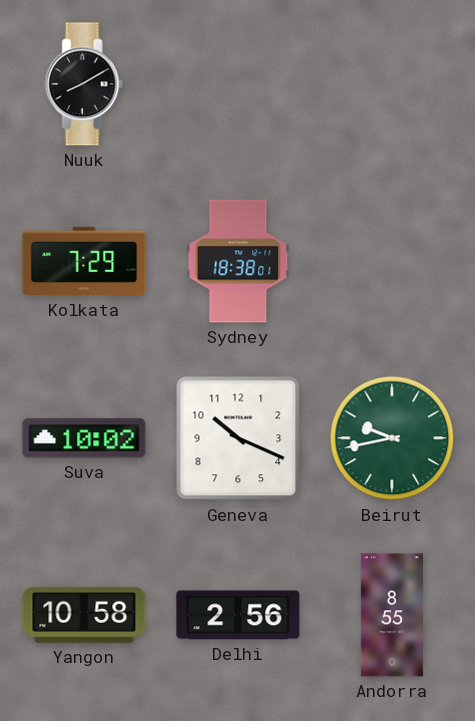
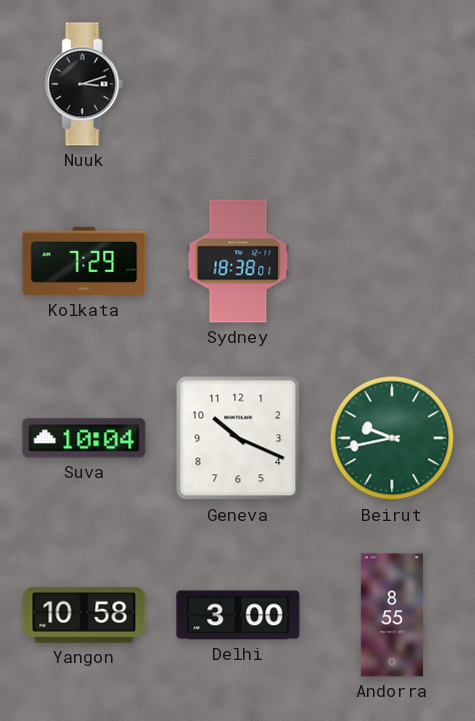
Nuuk: 8:10 -> 3:12
Suva: 10:02 -> 10:04
Delhi: 2:56 -> 3:00
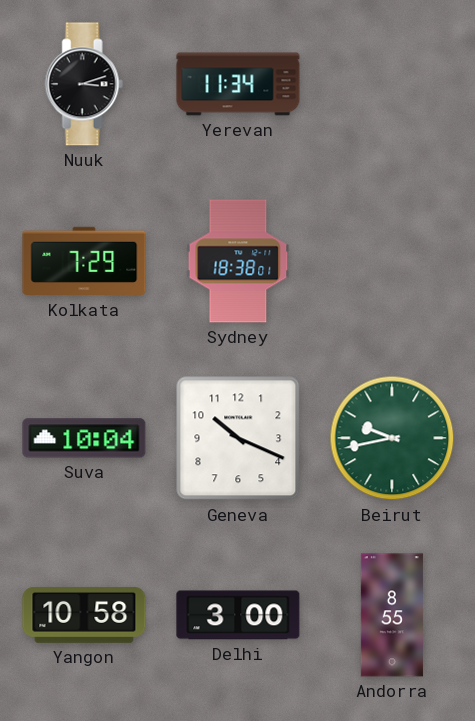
Yerevan: none -> 11:34
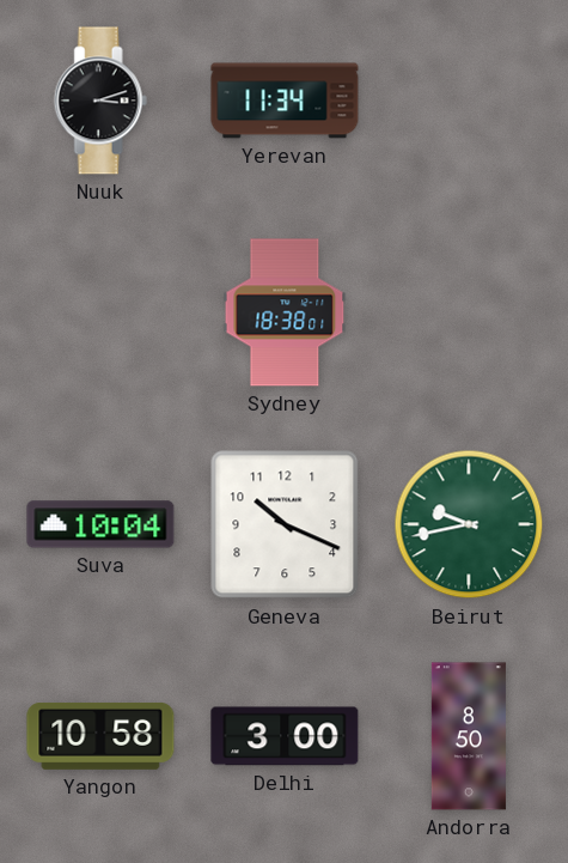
Kolkata: 7:29 -> none
Andorra: 8:55 -> 8:50
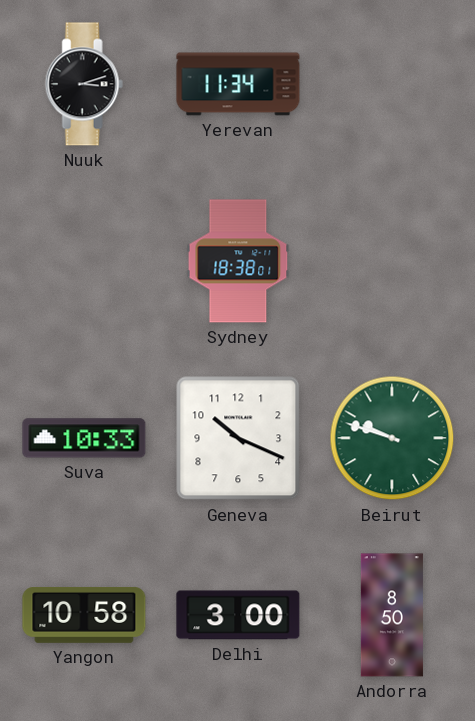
Suva: 10:04 -> 10:33
Beirut: 9:43 -> 9:48
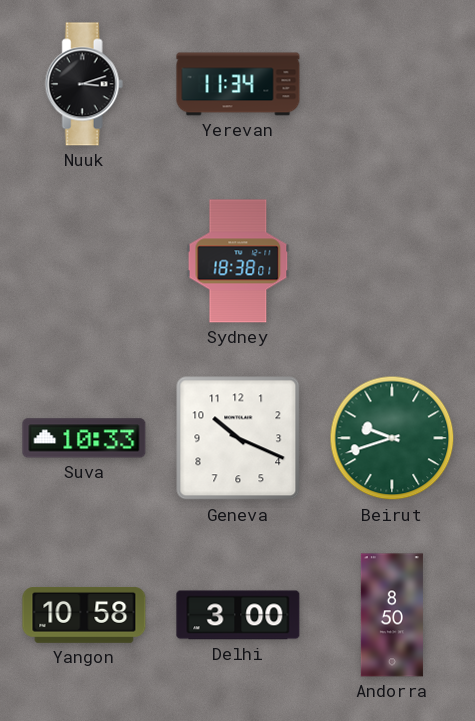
Beirut: 9:48 -> 9:42
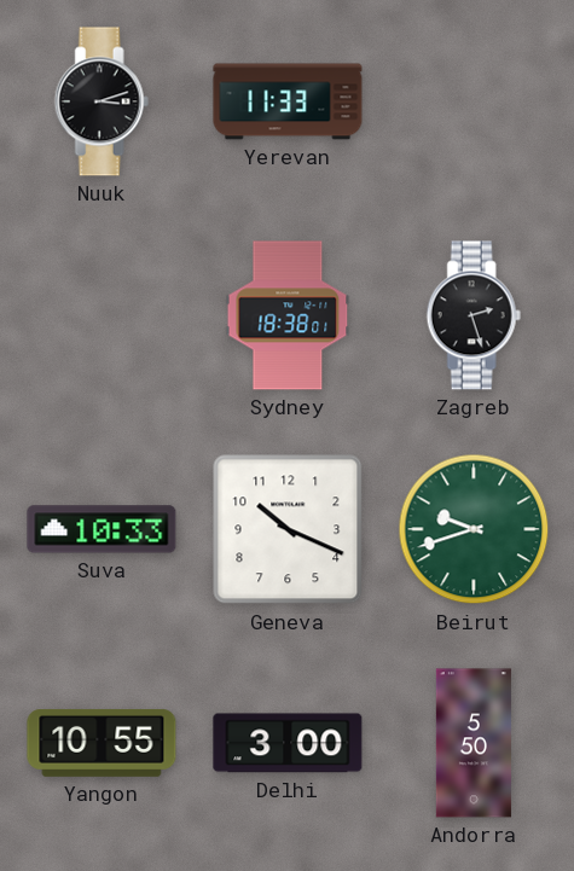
Yerevan: 11:34 -> 11:33
Zagreb: none -> 2:27
Yangon: 10:58 -> 10:55
Andorra: 8:50 -> 5:50
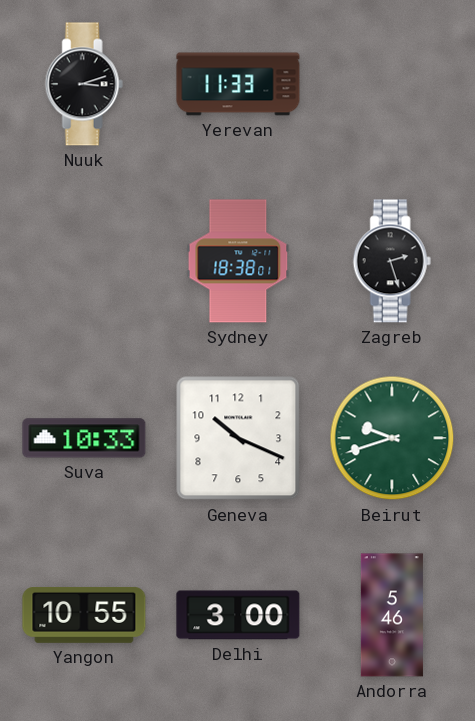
Andorra: 5:50 -> 5:46
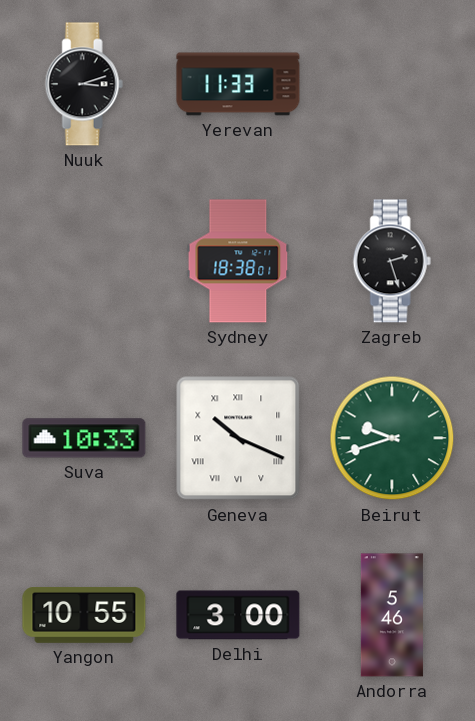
Geneva numerals: Arabic -> Roman
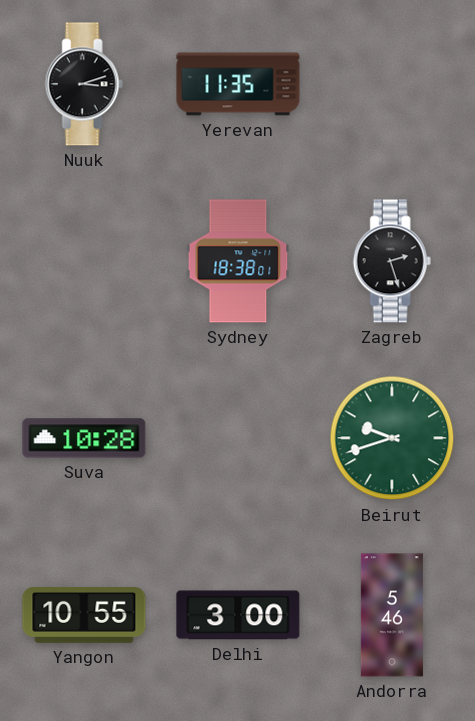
Yerevan: 11:33 -> 11:35
Suva: 10:33 -> 10:28
Geneva: 10:19 -> none
